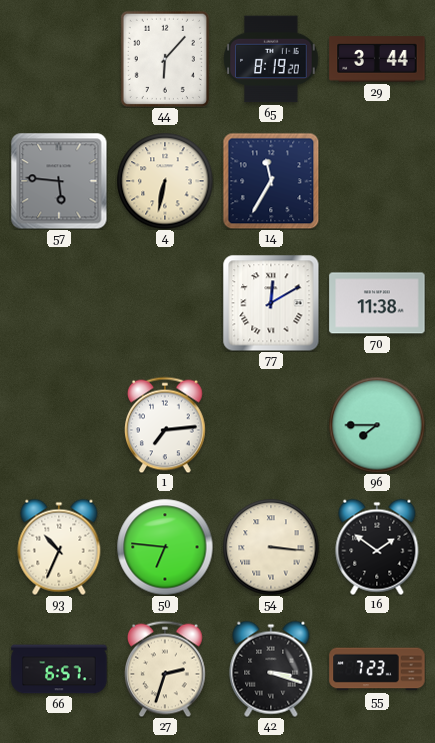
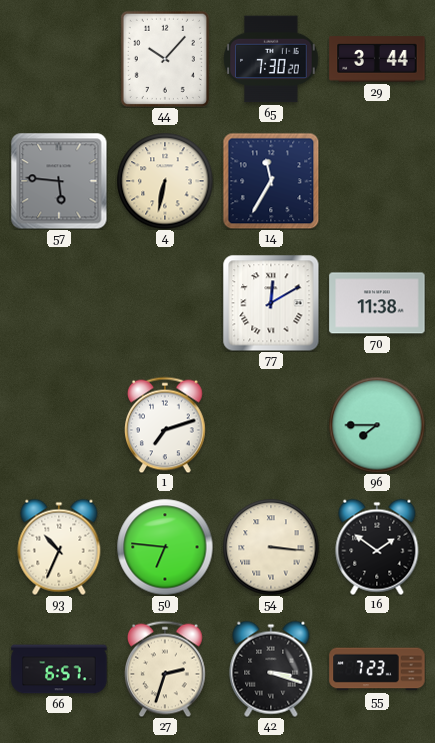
44: 6:07 -> 10:07
65: 8:19 -> 7:30
1: 7:14 -> 7:12
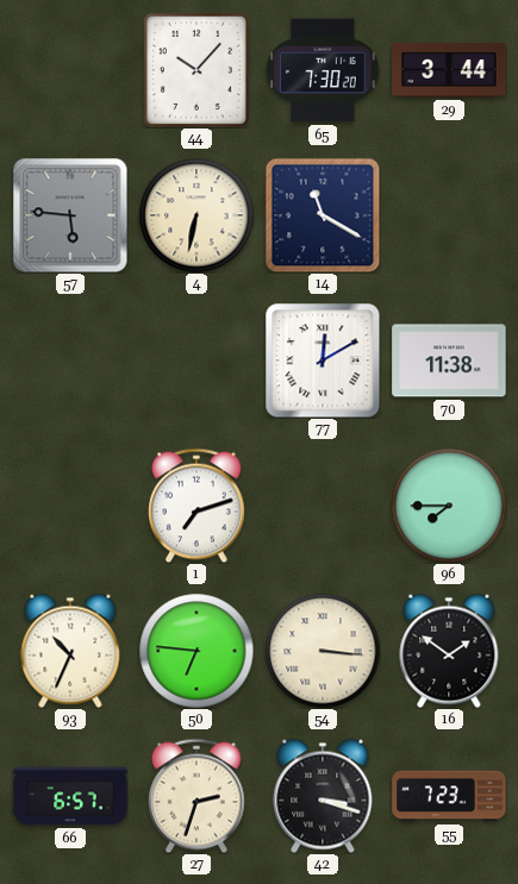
14: 11:35 -> 11:20
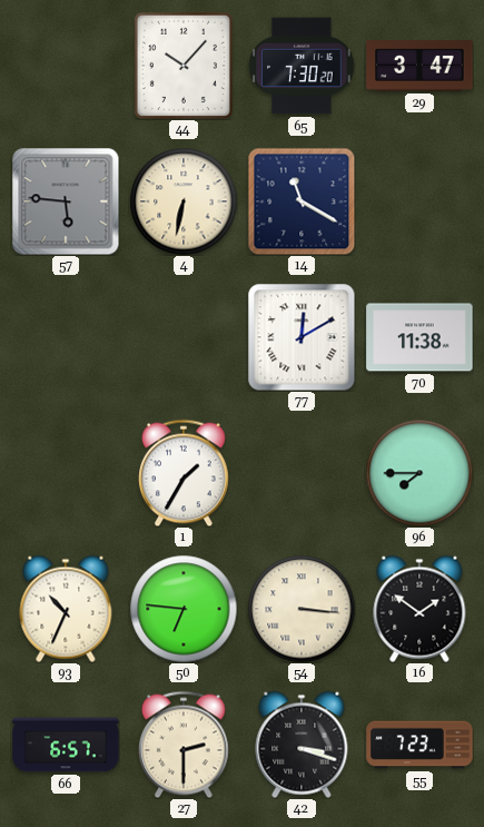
29: 3:44 -> 3:47
1: 7:12 -> 1:35
27: 2:33 -> 2:30
